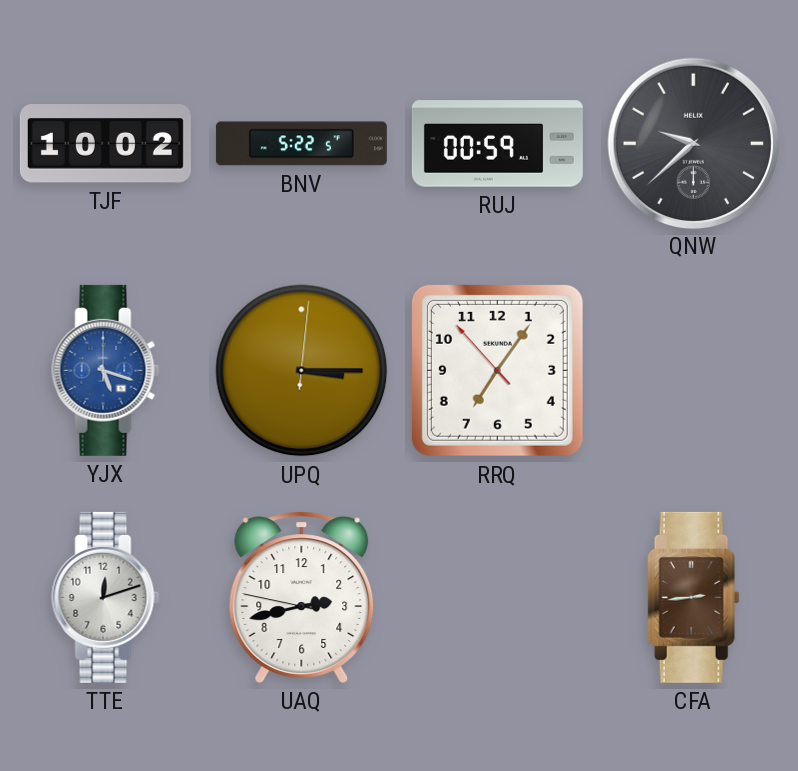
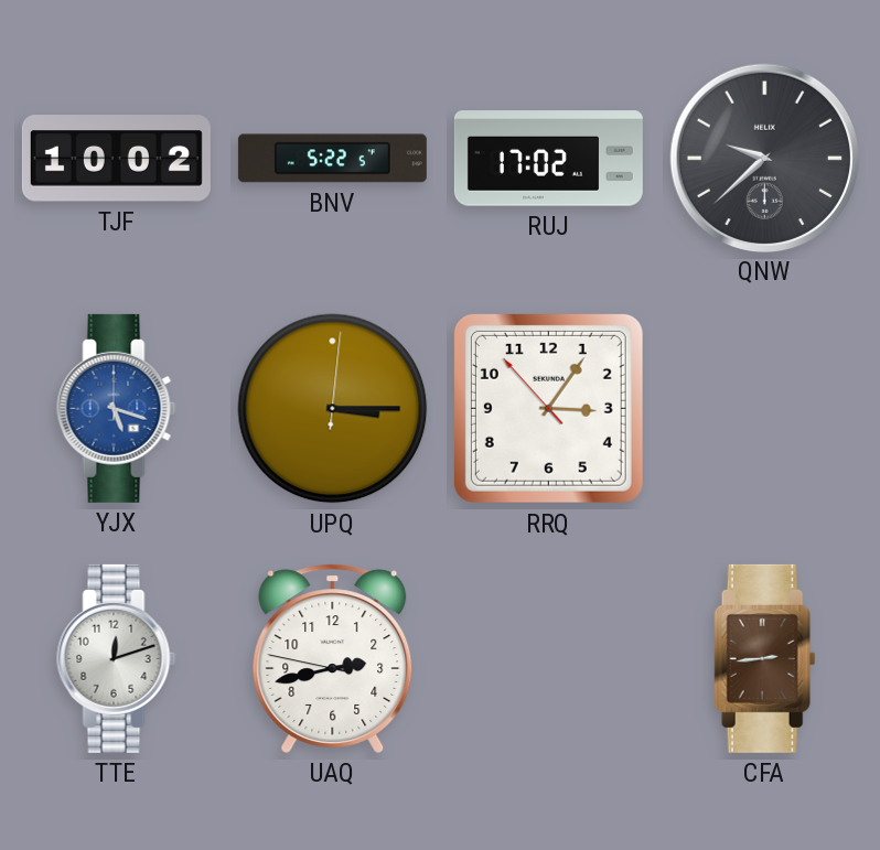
RUJ: 00:59 -> 17:02
RRQ: 7:05 -> 3:05
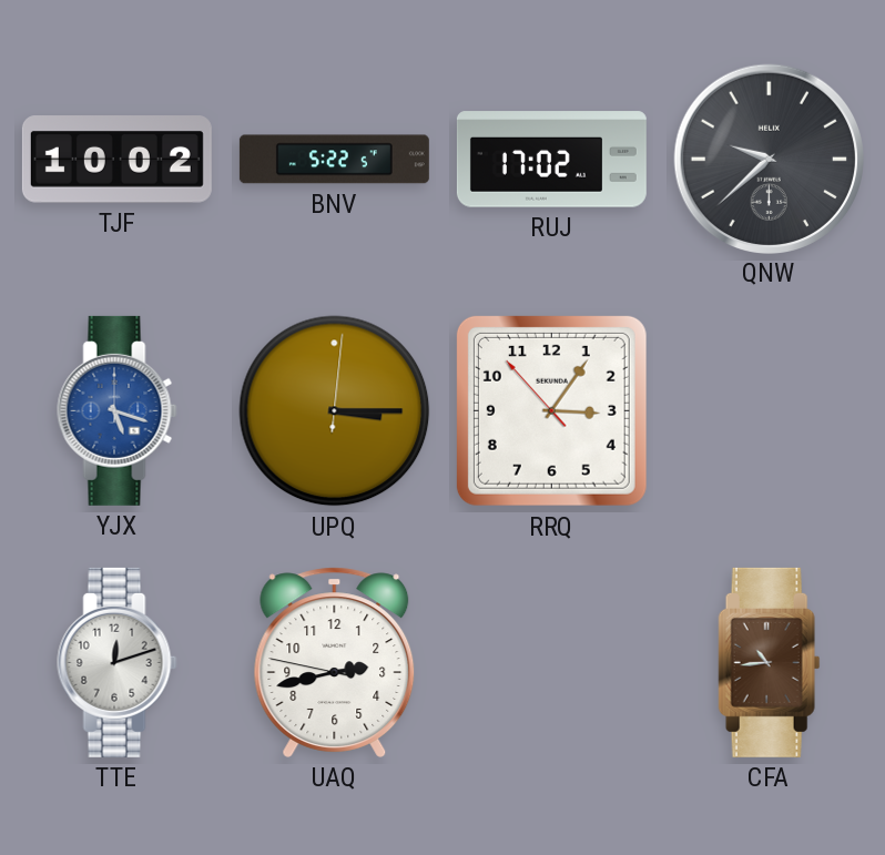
CFA: 2:44 -> 10:44
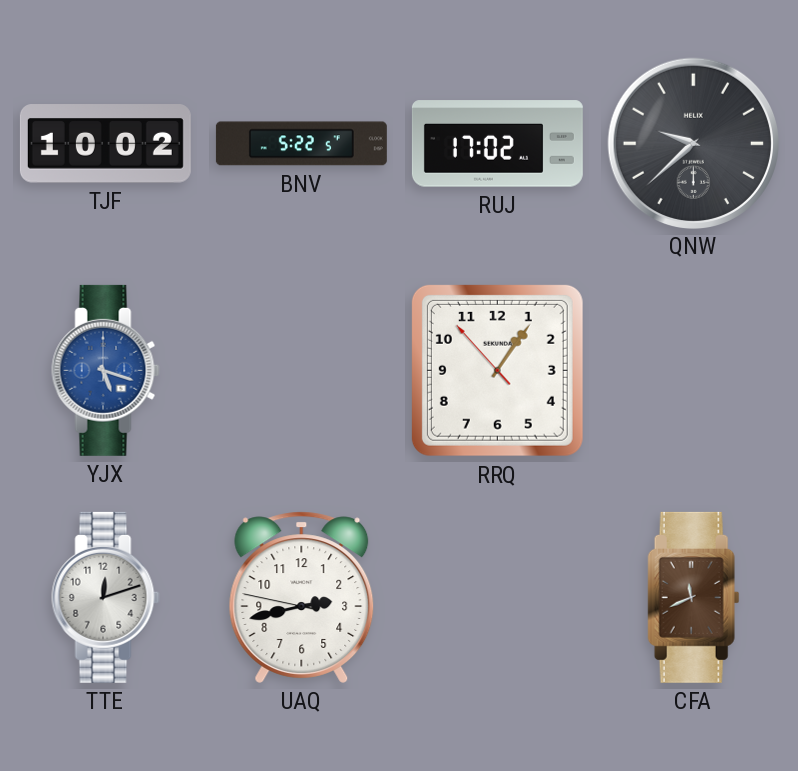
UPQ: 3:15 -> none
RRQ: 3:05 -> 1:05
CFA: 10:44 -> 11:41
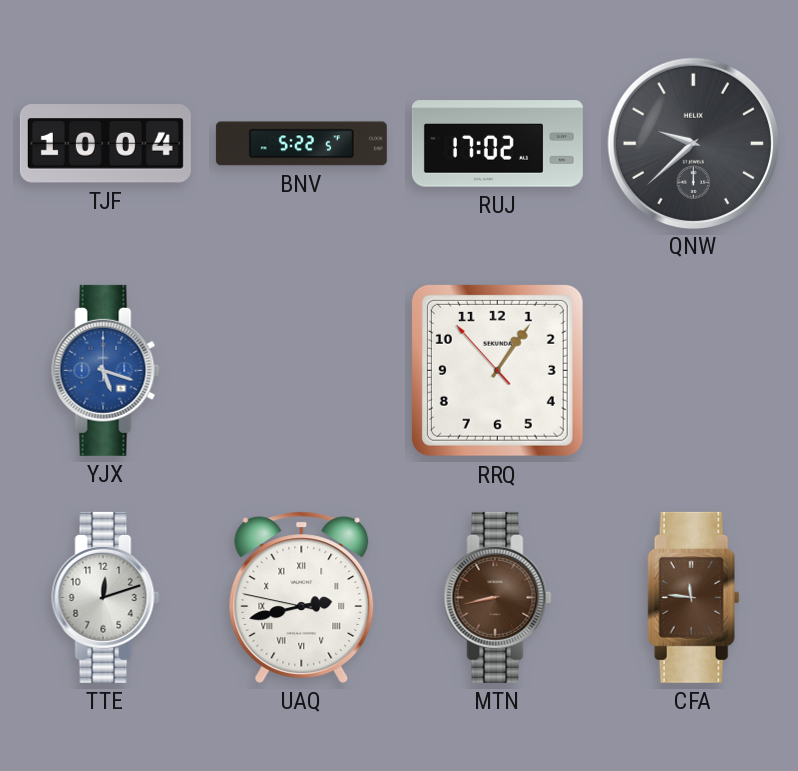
TJF: 10:02 -> 10:04
UAQ numerals: Arabic -> Roman
MTN: none -> 8:43
CFA: 11:41 -> 11:46
